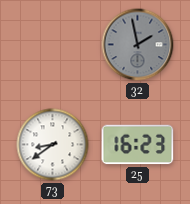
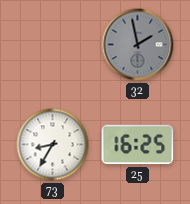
73: 8:39 -> 8:35
25: 16:23 -> 16:25
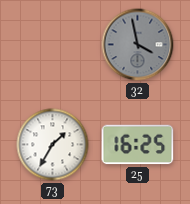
32: 1:58 -> 3:58
73: 8:35 -> 1:35
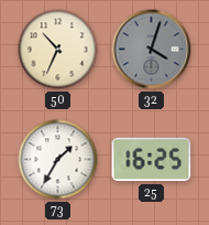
50: none -> 10:34
32: 3:58 -> 4:03
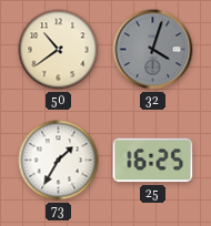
50: 10:34 -> 10:39
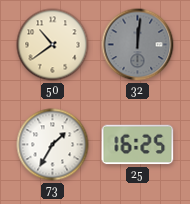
32: 4:03 -> 12:01
